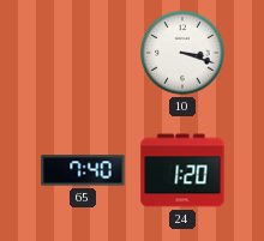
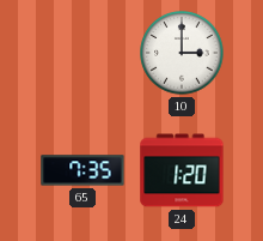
10: 3:18 -> 3:00
65: 7:40 -> 7:35
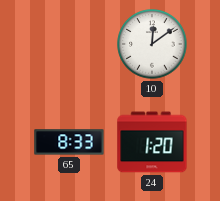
10: 3:00 -> 12:09
65: 7:35 -> 8:33
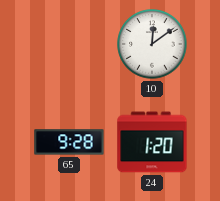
65: 8:33 -> 9:28
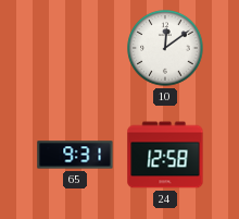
65: 9:28 -> 9:31
24: 1:20 -> 12:58
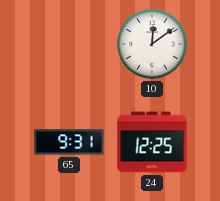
24: 12:58 -> 12:25
